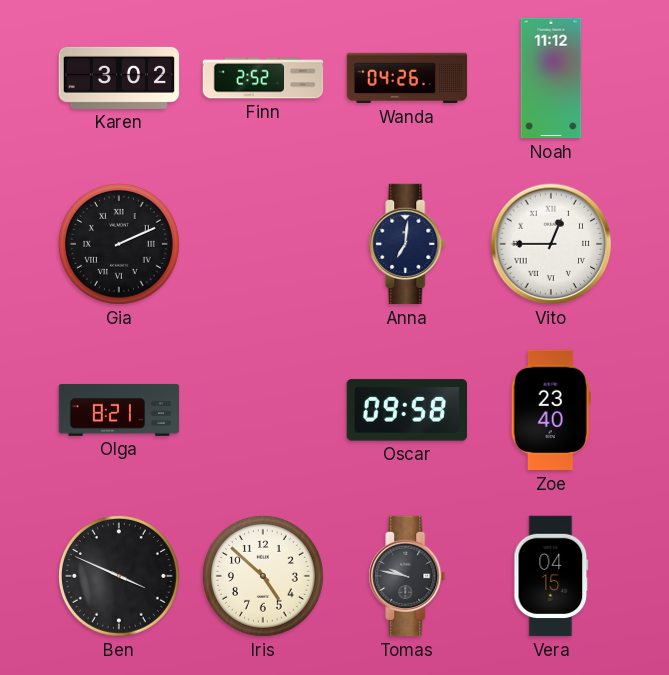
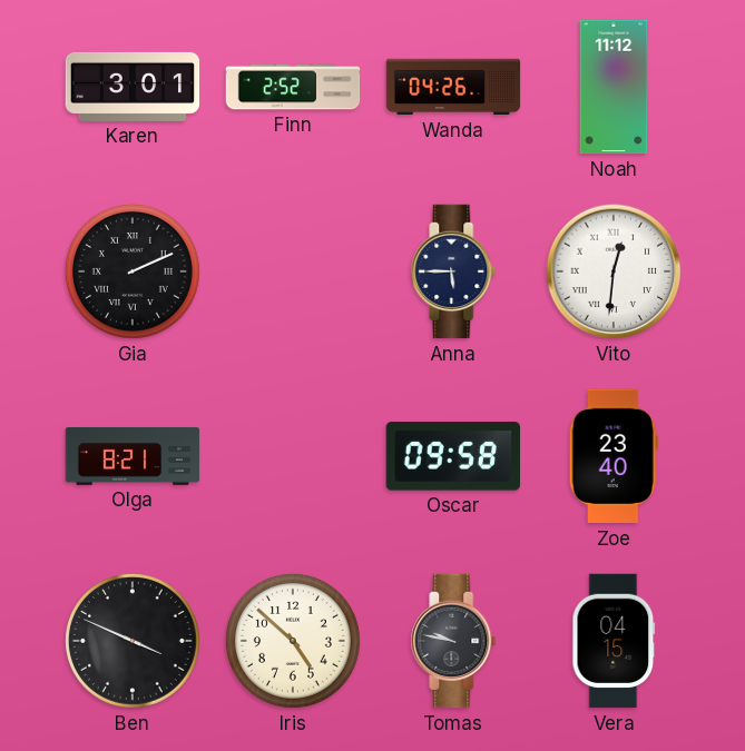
Karen: 3:02 -> 3:01
Anna: 7:01 -> 5:45
Vito: 12:45 -> 12:31
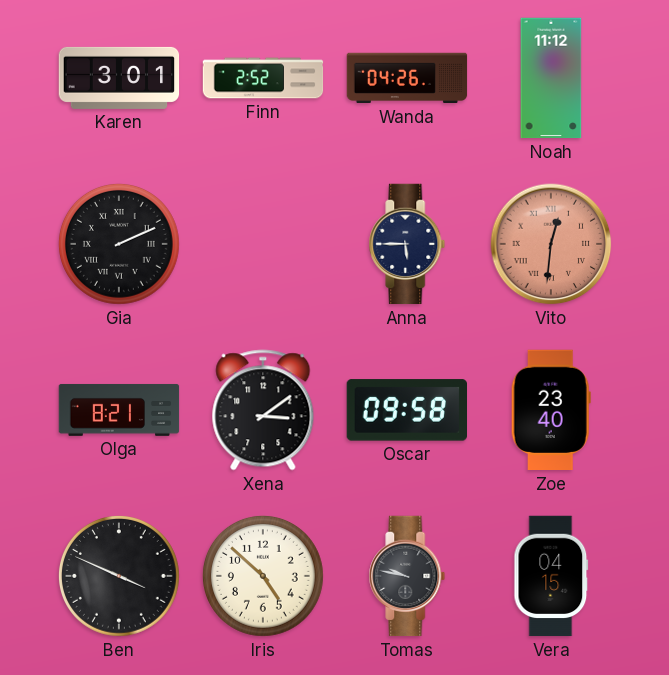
Vito dial: white -> salmon
Xena: none -> 3:09
